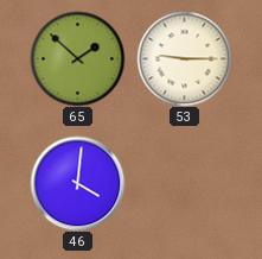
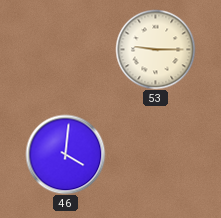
65: 1:52 -> none
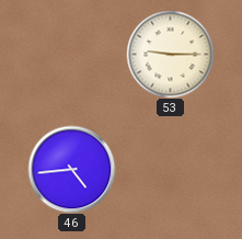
46: 4:01 -> 4:44
